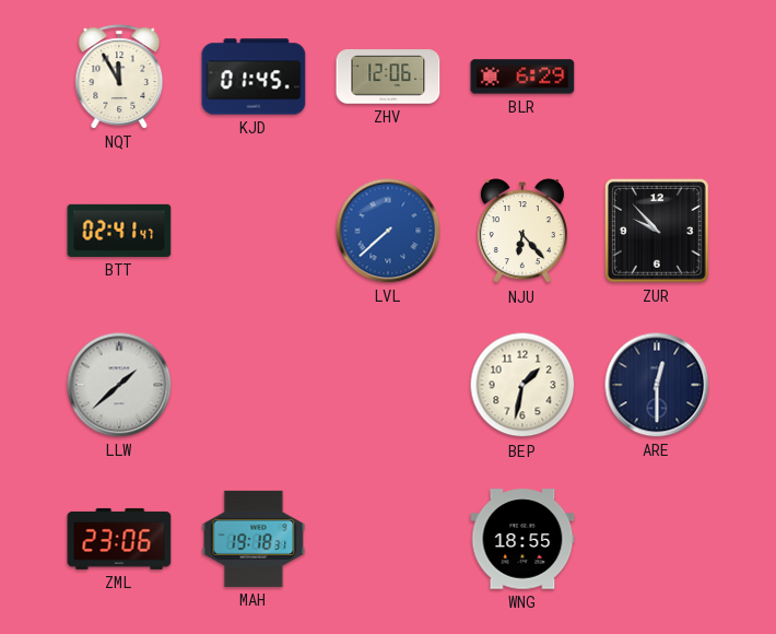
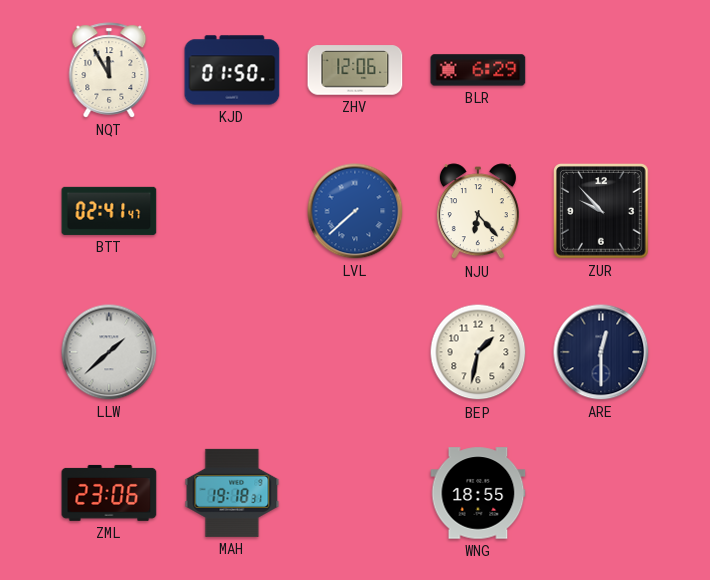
KJD: 01:45 -> 01:50
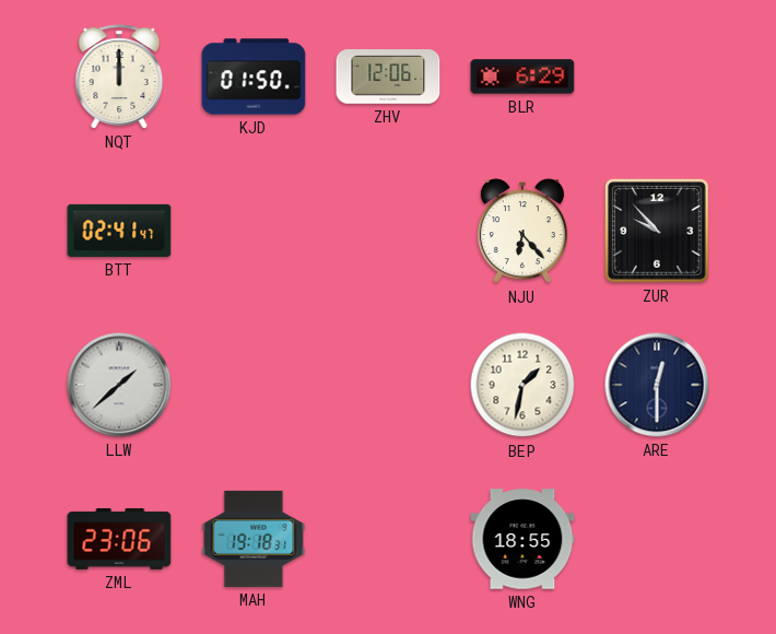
NQT: 11:55 -> 12:00
LVL: 7:38 -> none
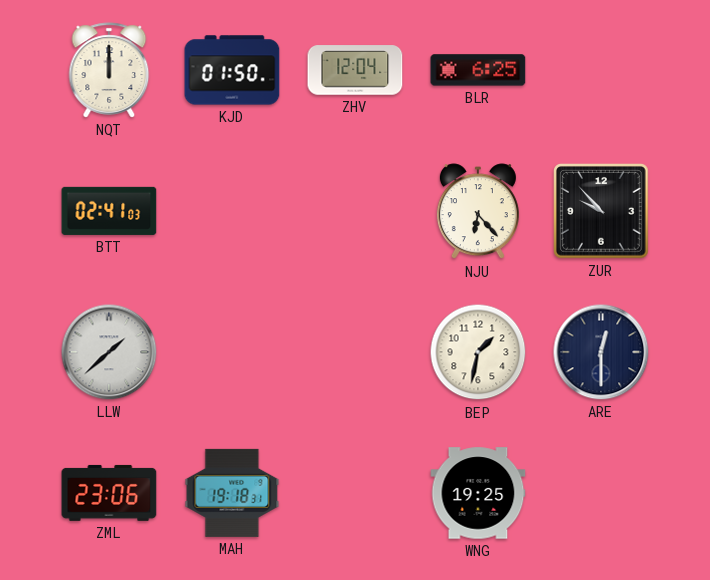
ZHV: 12:06 -> 12:04
BLR: 6:29 -> 6:25
BTT: 02:41:47 -> 02:41:03
WNG: 18:55 -> 19:25
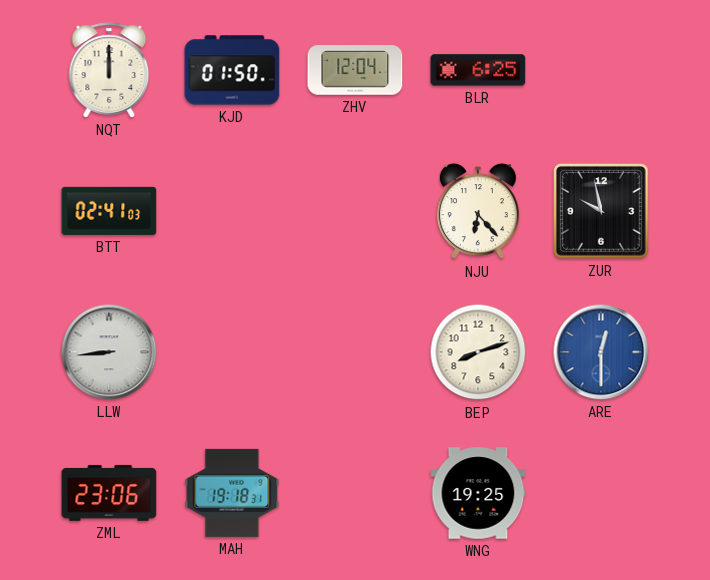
ZUR: 9:53 -> 9:58
LLW: 1:38 -> 8:44
BEP: 1:32 -> 8:12
ARE dial: navy -> blue
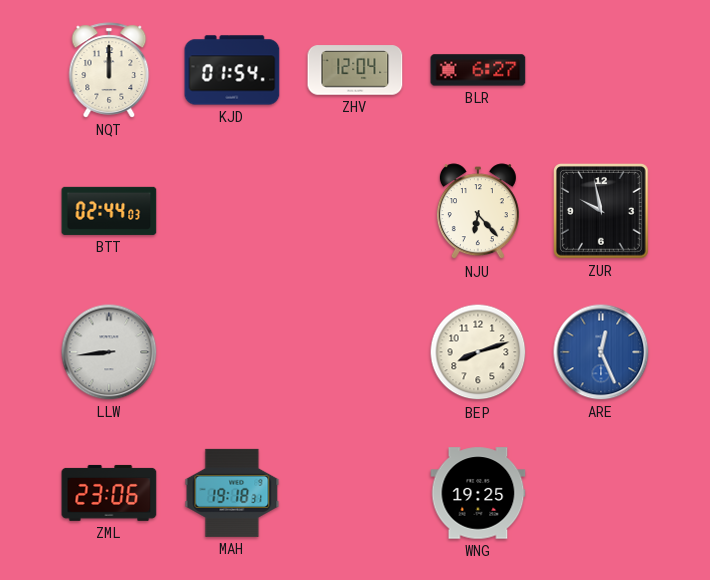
KJD: 01:50 -> 01:54
BLR: 6:25 -> 6:27
BTT: 02:41 -> 02:44
ARE: 12:30 -> 12:26
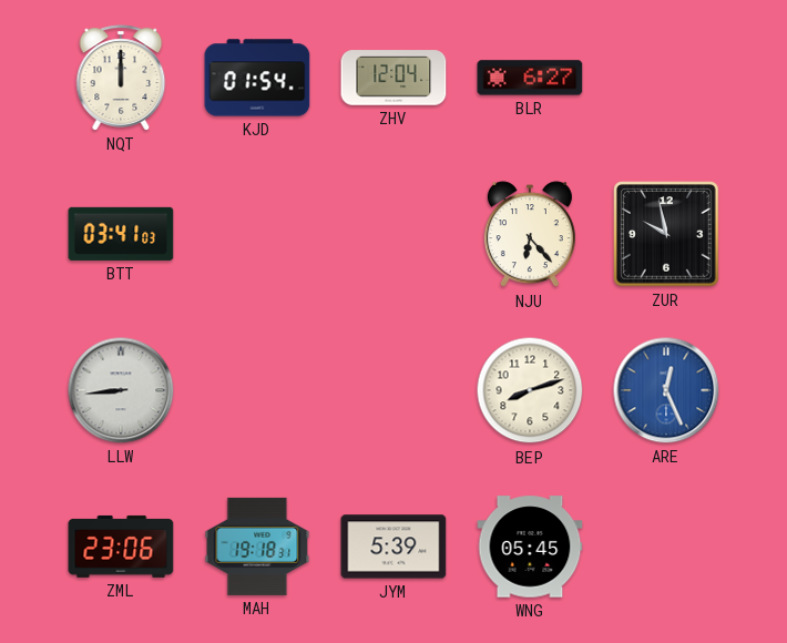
BTT: 02:44 -> 03:41
JYM: none -> 5:39
WNG: 19:25 -> 05:45
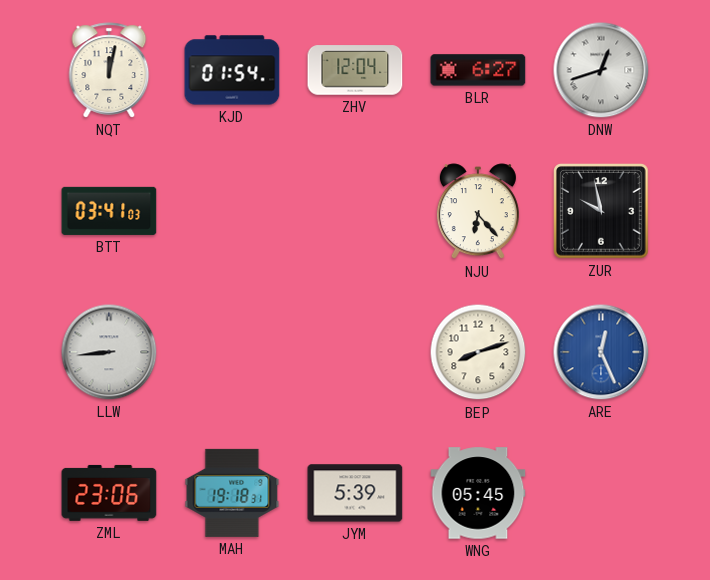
NQT: 12:00 -> 12:02
DNW: none -> 12:42
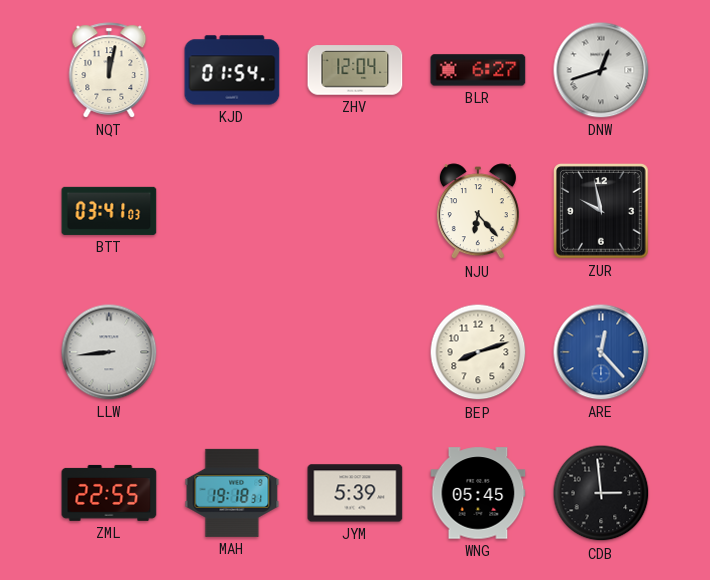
ARE: 12:26 -> 12:23
ZML: 23:06 -> 22:55
CDB: none -> 2:59
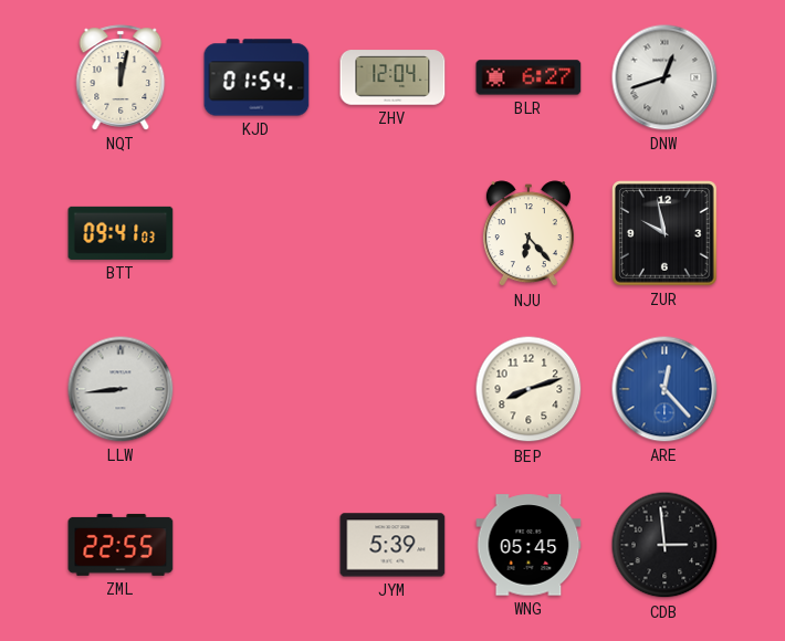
BTT: 03:41 -> 09:41
MAH: 19:18 -> none
